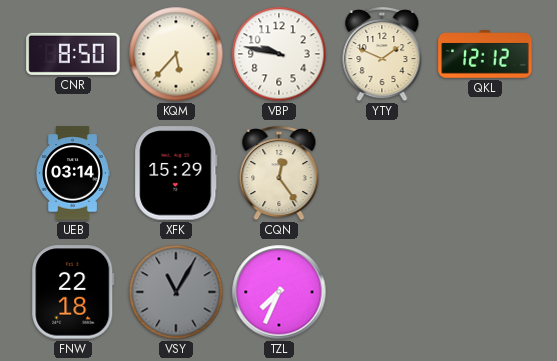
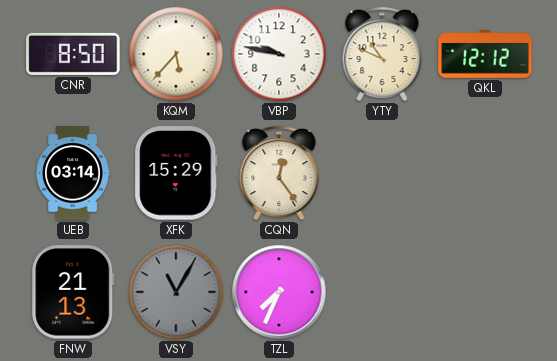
YTY: 1:49 -> 10:49
FNW: 22:18 -> 21:13
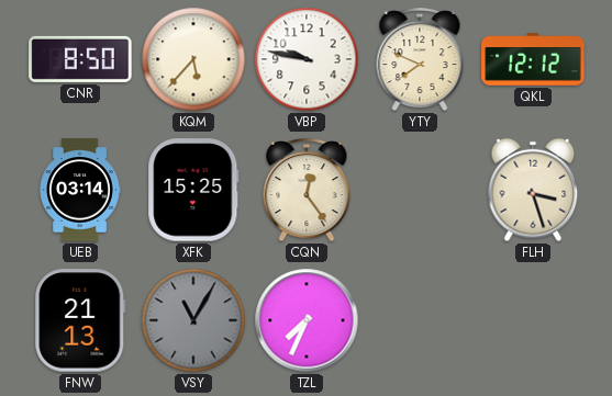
YTY: 10:49 -> 7:49
XFK: 15:29 -> 15:25
FLH: none -> 3:27
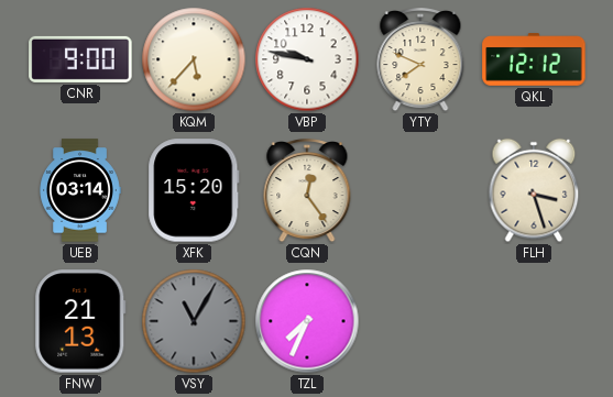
CNR: 8:50 -> 9:00
XFK: 15:25 -> 15:20
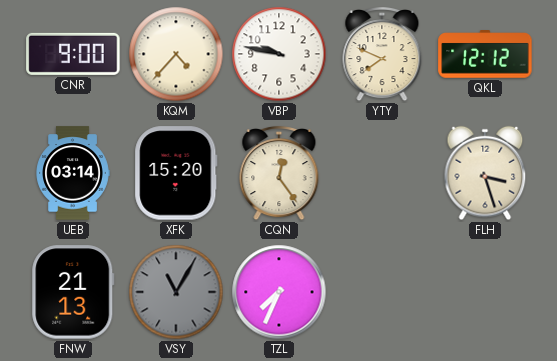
KQM: 5:37 -> 4:37
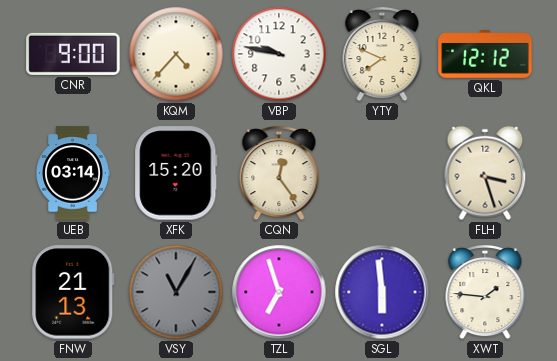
TZL: 7:34 -> 6:57
SGL: none -> 5:59
XWT: none -> 1:46
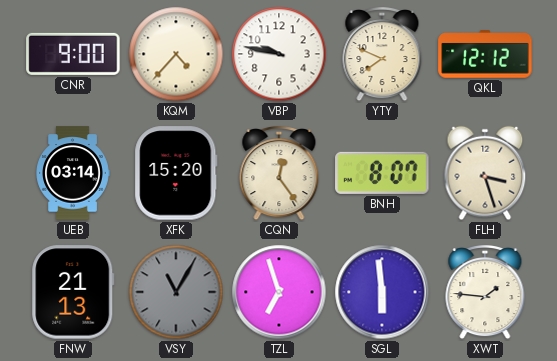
BNH: none -> 8:07
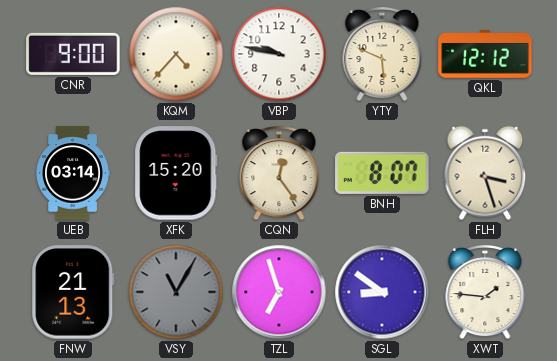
YTY: 7:49 -> 5:49
SGL: 5:59 -> 8:51
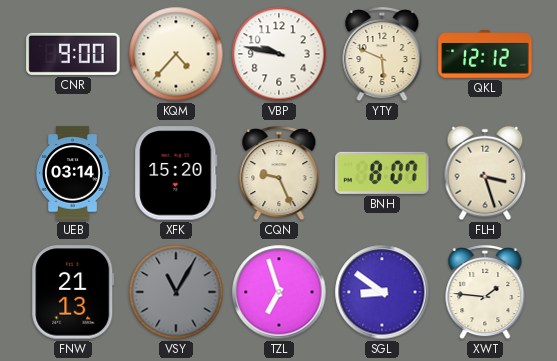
CQN: 12:24 -> 9:26
